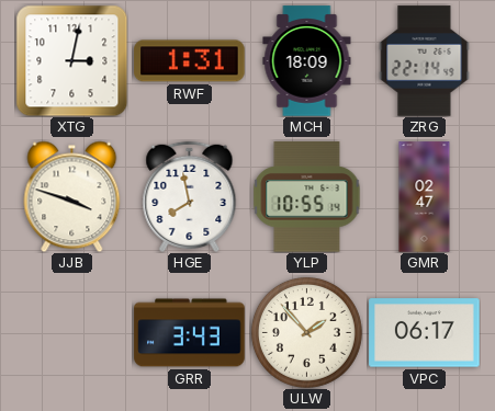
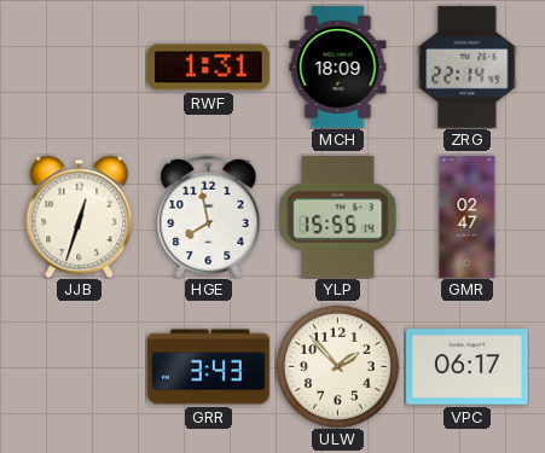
XTG: 3:02 -> none
JJB: 3:48 -> 12:33
YLP: 10:55 -> 15:55
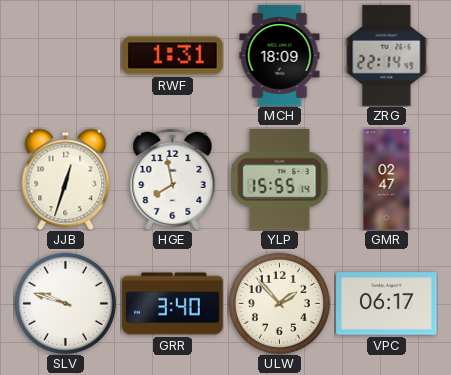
SLV: none -> 9:48
GRR: 3:43 -> 3:40
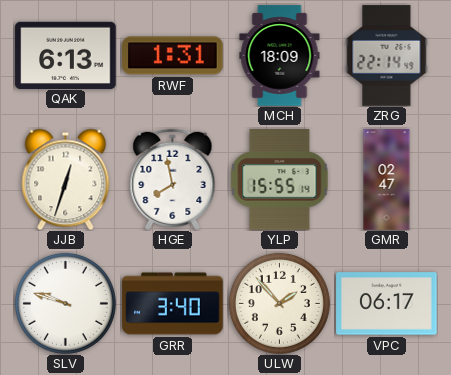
QAK: none -> 6:13
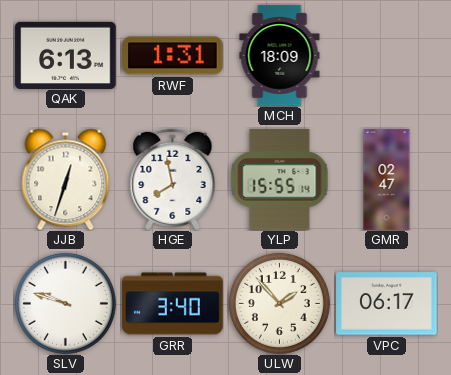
ZRG: 22:14 -> none
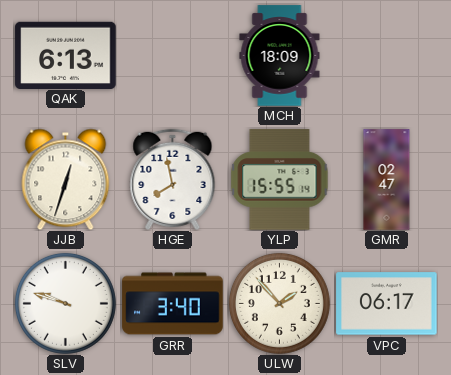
RWF: 1:31 -> none
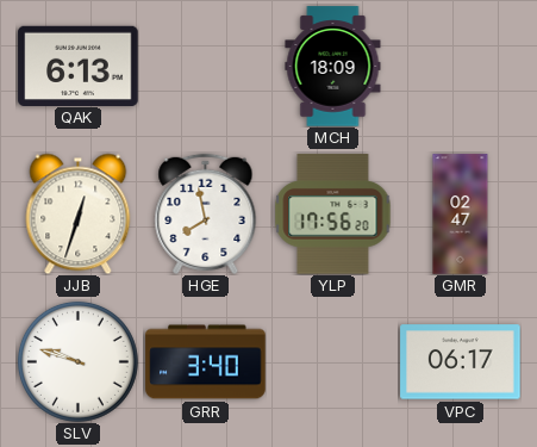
YLP: 15:55 -> 17:56
ULW: 1:53 -> none
